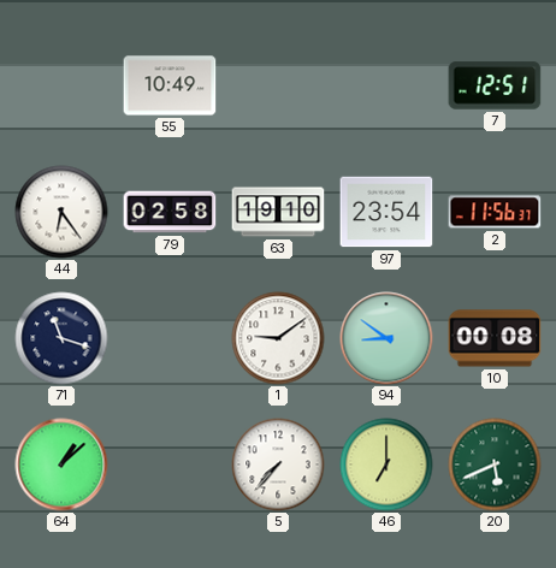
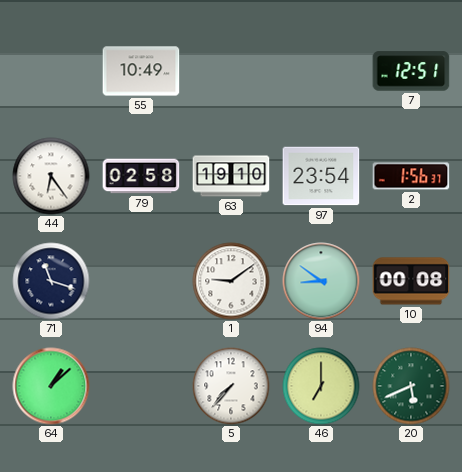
2: 11:56 -> 1:56
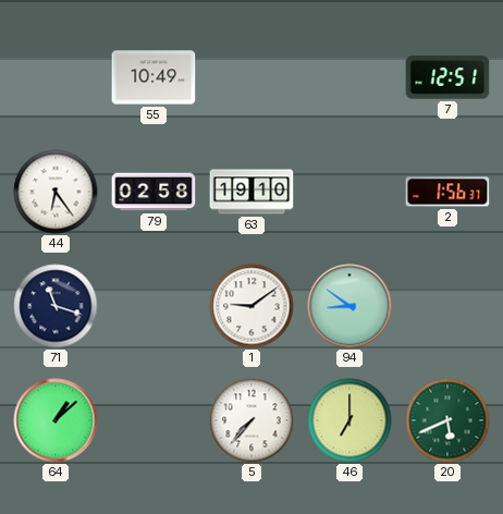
97: 23:54 -> none
10: 00:08 -> none
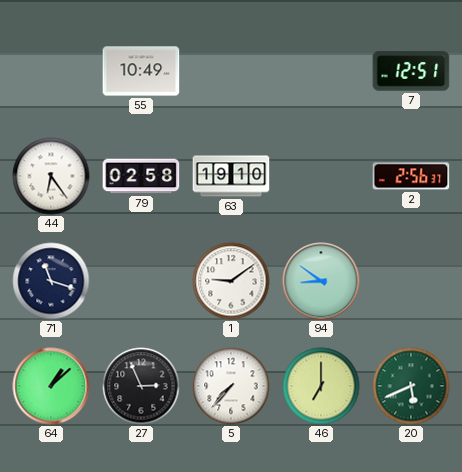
2: 1:56 -> 2:56
27: none -> 2:56
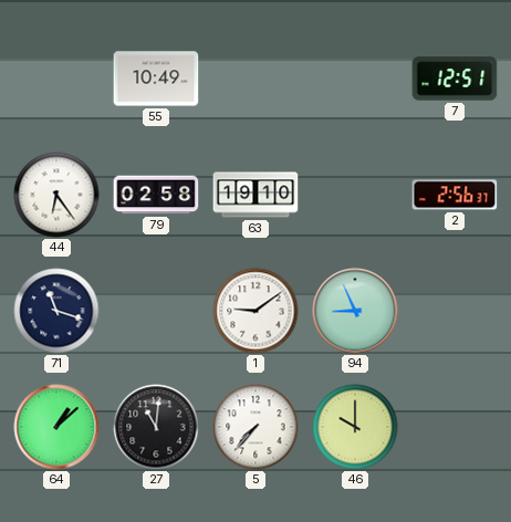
94: 8:51 -> 8:56
27: 2:56 -> 11:01
46: 7:00 -> 10:00
20: 5:41 -> none
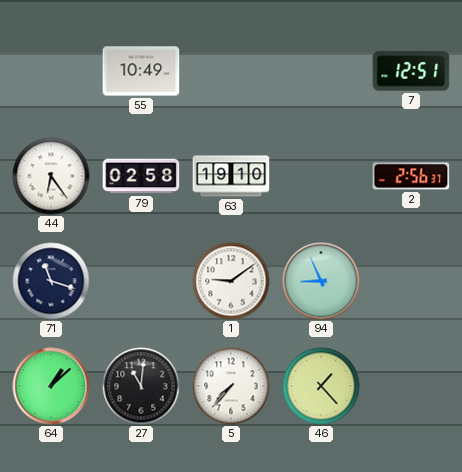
46: 10:00 -> 1:23
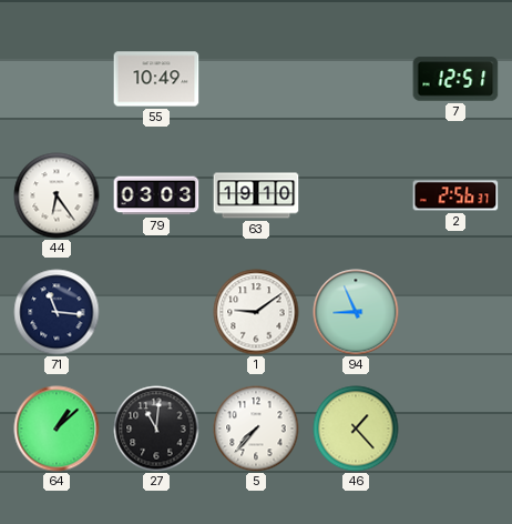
79: 02:58 -> 03:03
71: 11:18 -> 11:16
